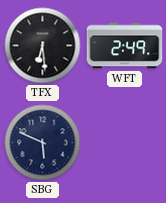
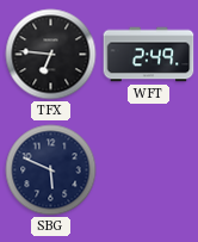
TFX: 6:29 -> 6:46
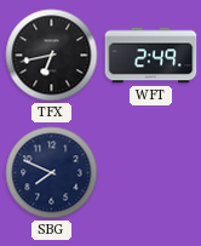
TFX: 6:46 -> 6:43
SBG: 5:49 -> 7:49
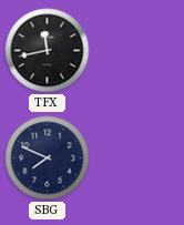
TFX: 6:43 -> 11:43
WFT: 2:49 -> none
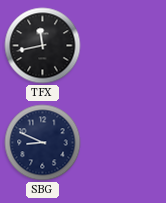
SBG: 7:49 -> 8:49
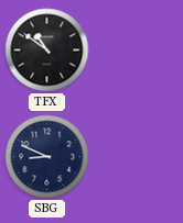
TFX: 11:43 -> 10:51
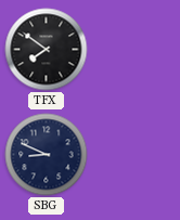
TFX: 10:51 -> 7:51
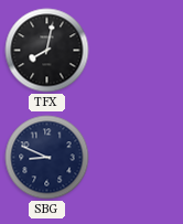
TFX: 7:51 -> 8:02
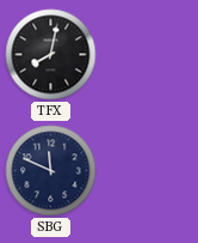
SBG: 8:49 -> 11:49
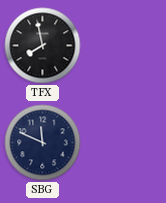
TFX: 8:02 -> 7:58
